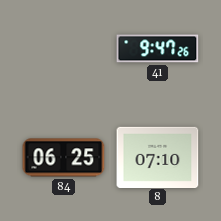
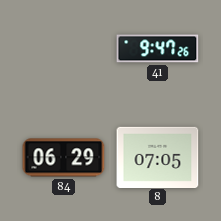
84: 06:25 -> 06:29
8: 07:10 -> 07:05
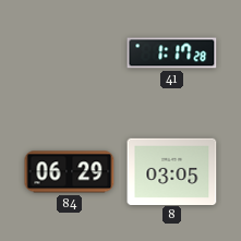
41: 9:47 -> 1:17
8: 07:05 -> 03:05
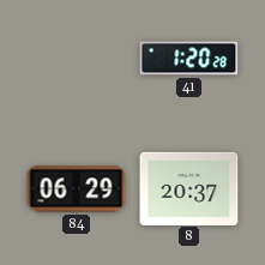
41: 1:17 -> 1:20
8: 03:05 -> 20:37
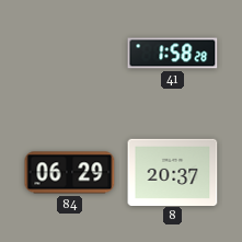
41: 1:20 -> 1:58
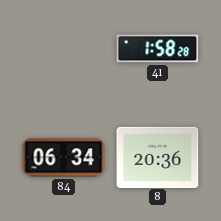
84: 06:29 -> 06:34
8: 20:37 -> 20:36
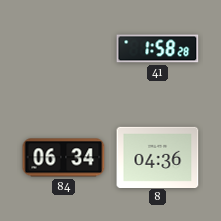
8: 20:36 -> 04:36
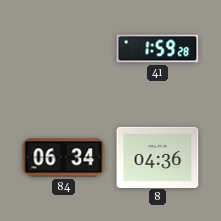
41: 1:58 -> 1:59
